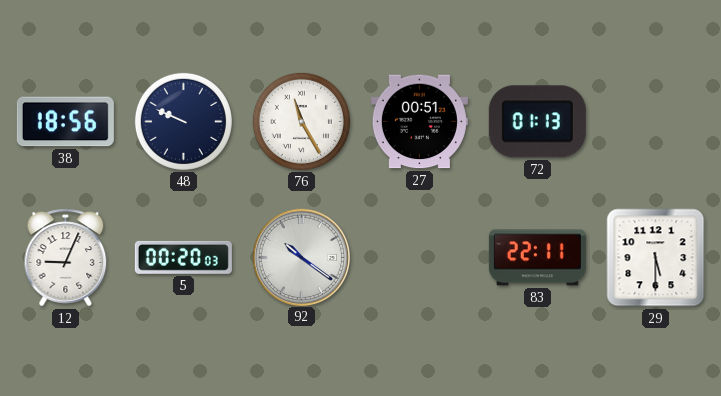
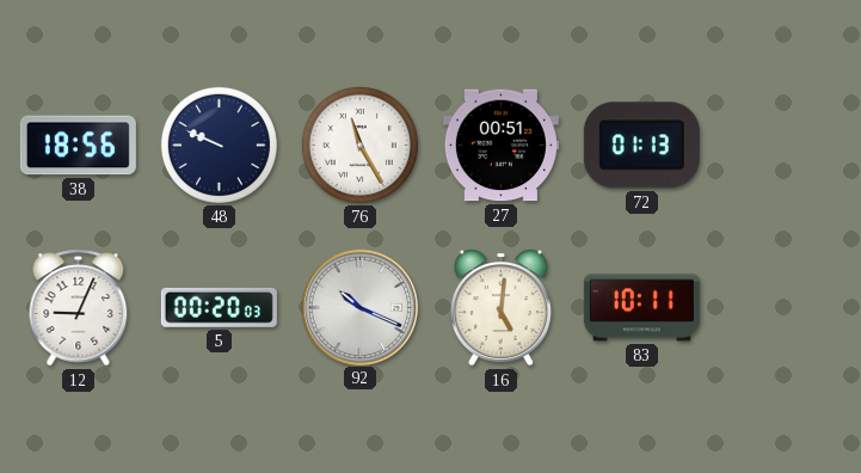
92: 10:21 -> 10:19
16: none -> 5:01
83: 22:11 -> 10:11
29: 5:30 -> none
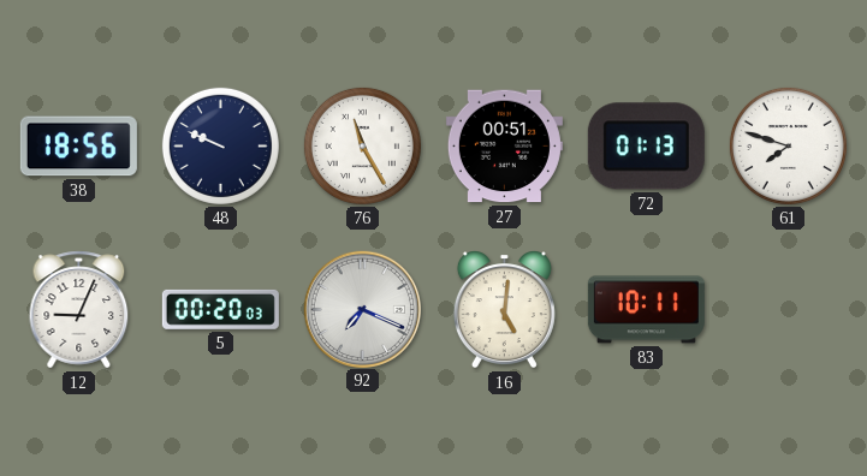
61: none -> 7:48
92: 10:19 -> 7:19
